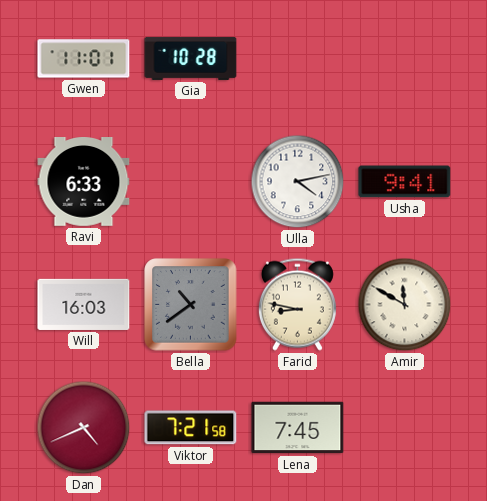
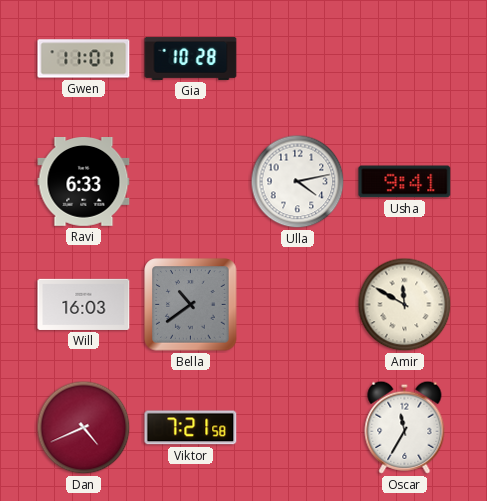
Farid: 8:47 -> none
Lena: 7:45 -> none
Oscar: none -> 11:35
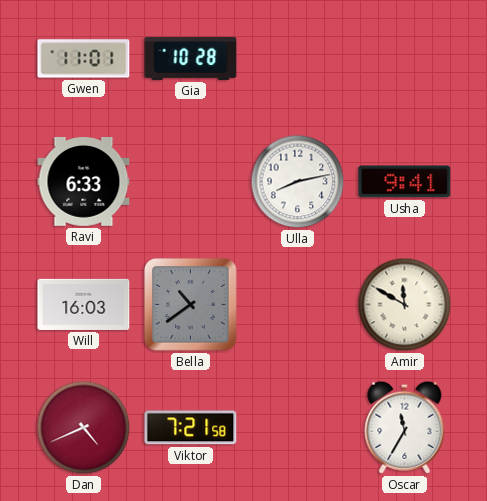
Ulla: 4:13 -> 8:13
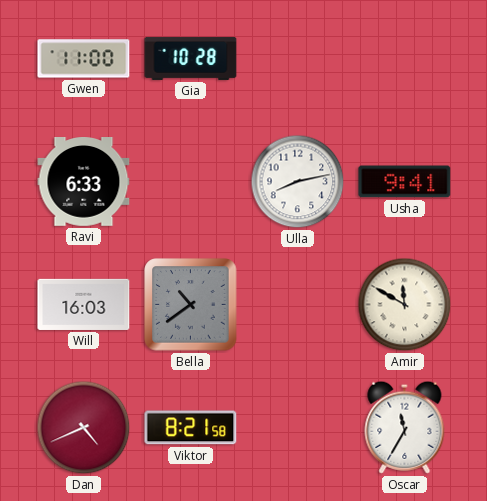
Gwen: 11:01 -> 11:00
Viktor: 7:21 -> 8:21
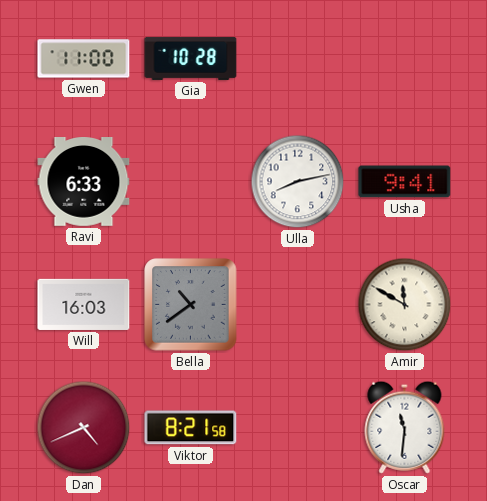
Oscar: 11:35 -> 11:31
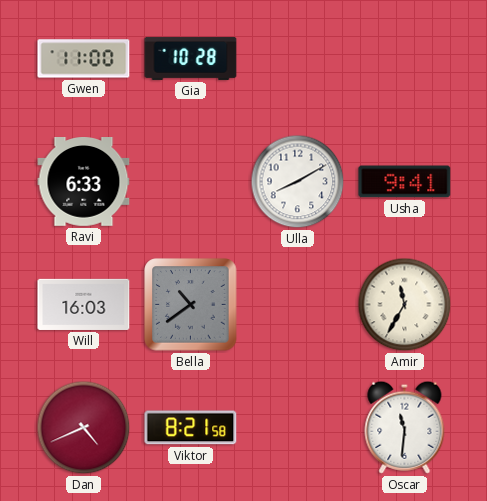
Ulla: 8:13 -> 8:10
Amir: 11:50 -> 11:35
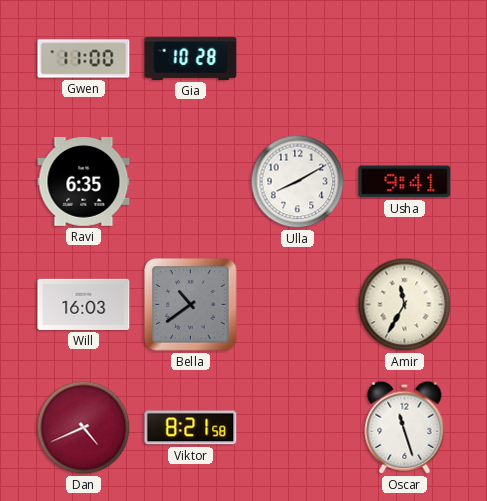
Ravi: 6:33 -> 6:35
Oscar: 11:31 -> 11:27
